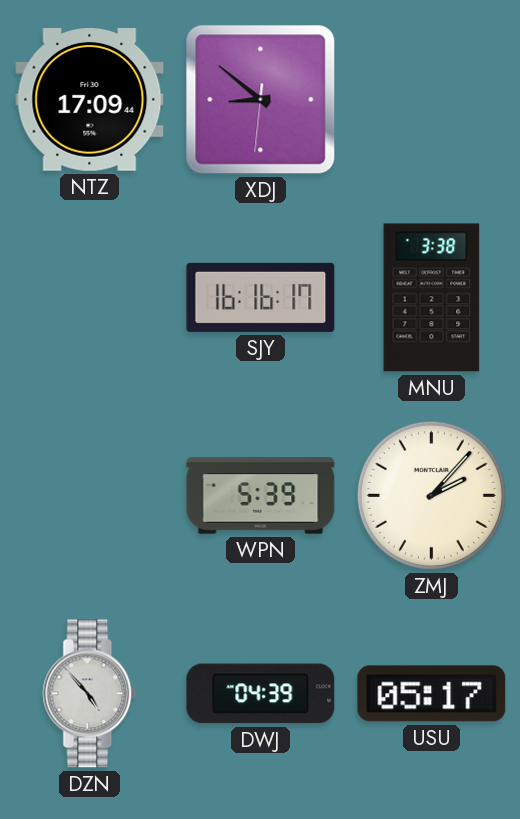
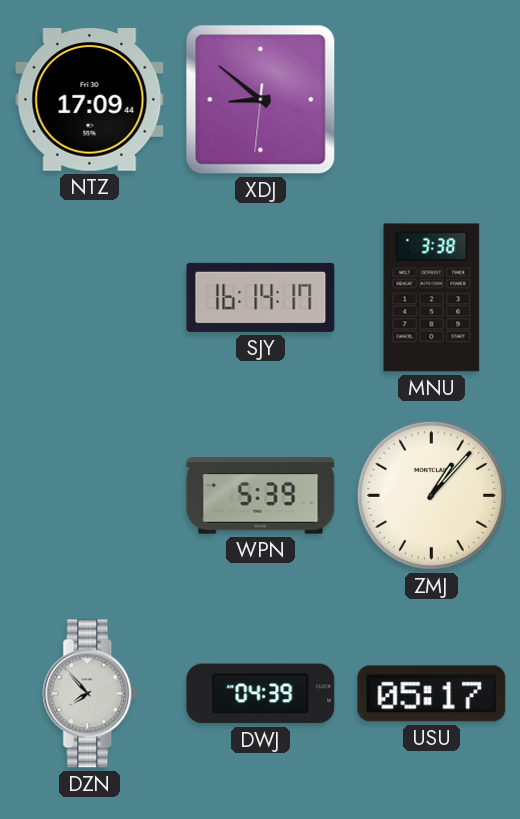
SJY: 16:16 -> 16:14
ZMJ: 2:07 -> 1:07
DZN: 4:53 -> 7:53
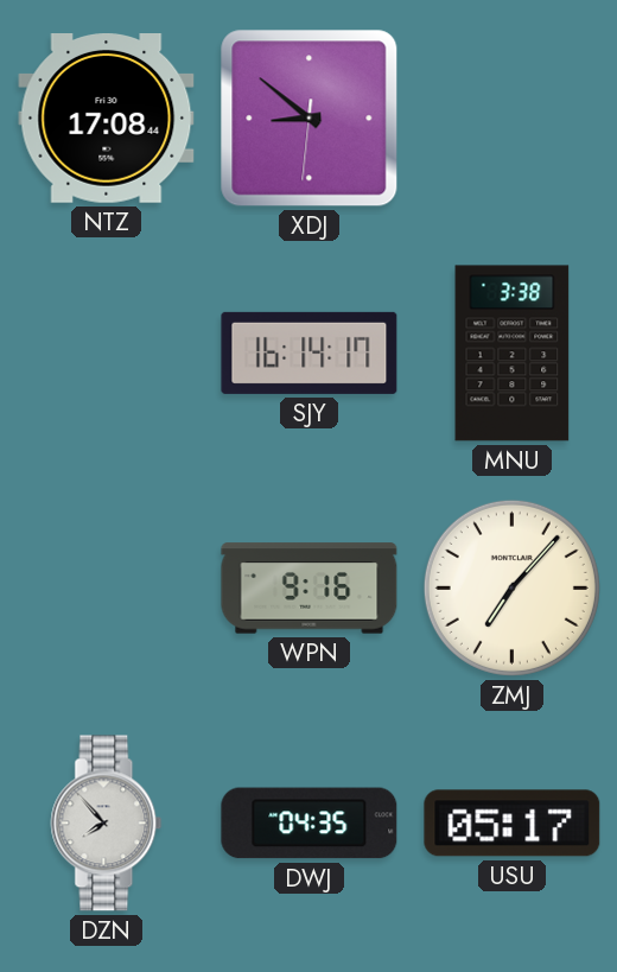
NTZ: 17:09 -> 17:08
WPN: 5:39 -> 9:16
ZMJ: 1:07 -> 7:07
DWJ: 04:39 -> 04:35
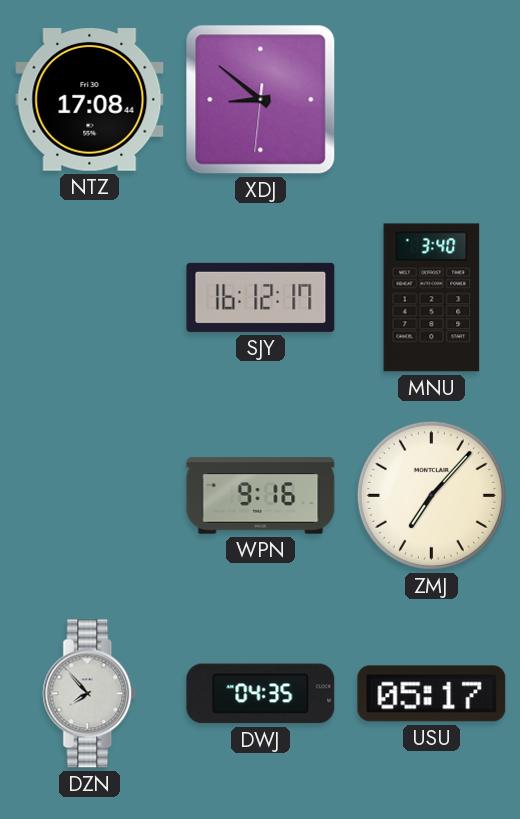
SJY: 16:14 -> 16:12
MNU: 3:38 -> 3:40
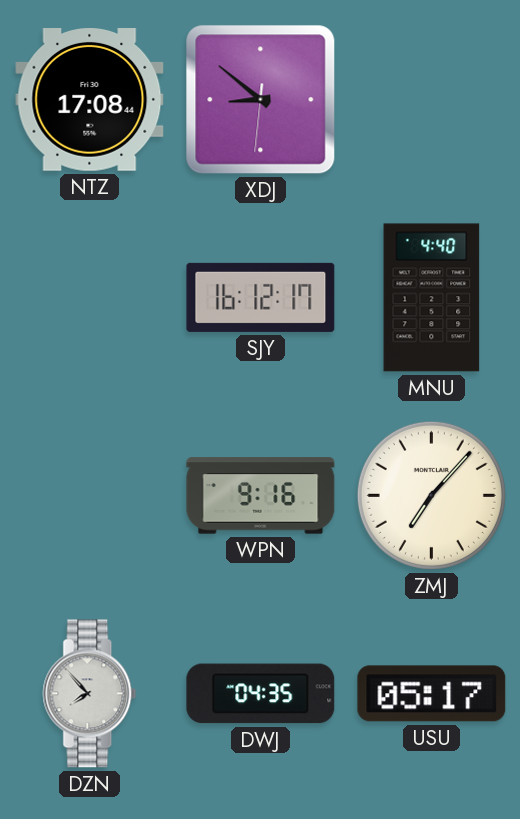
MNU: 3:40 -> 4:40
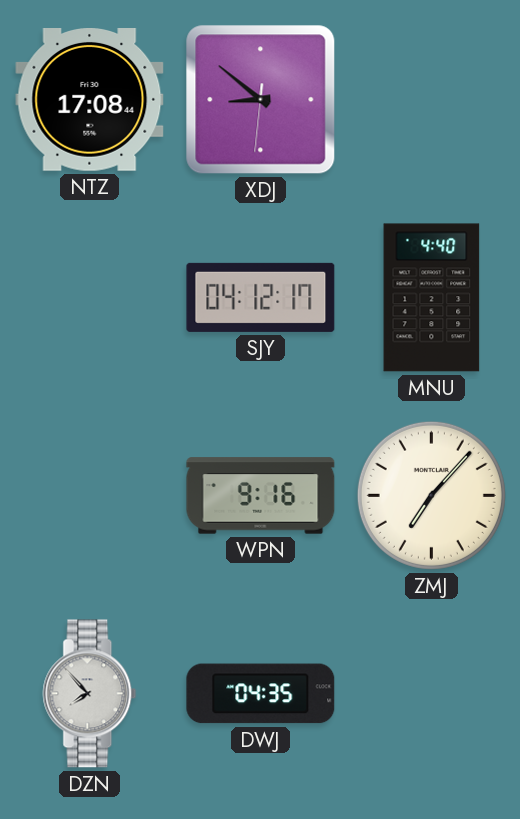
SJY: 16:12 -> 04:12
USU: 05:17 -> none
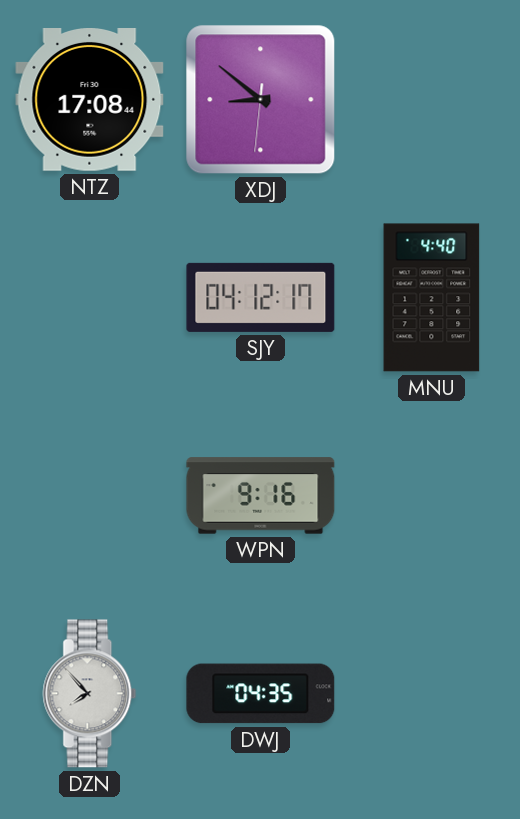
ZMJ: 7:07 -> none
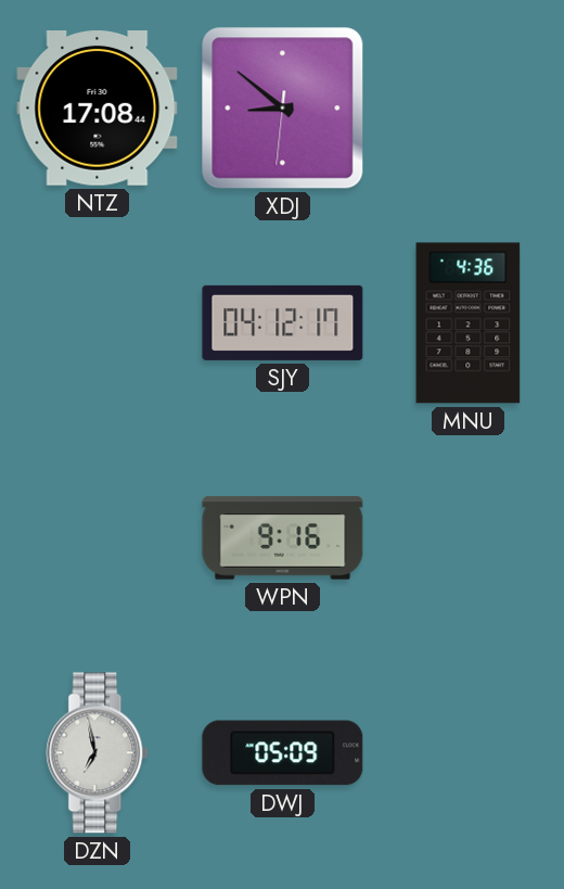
MNU: 4:40 -> 4:36
DZN: 7:53 -> 6:58
DWJ: 04:35 -> 05:09
